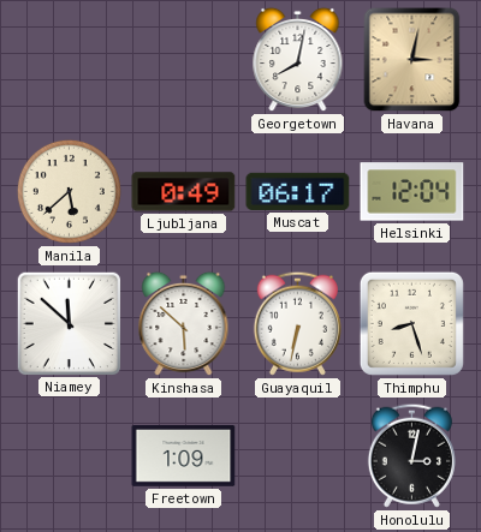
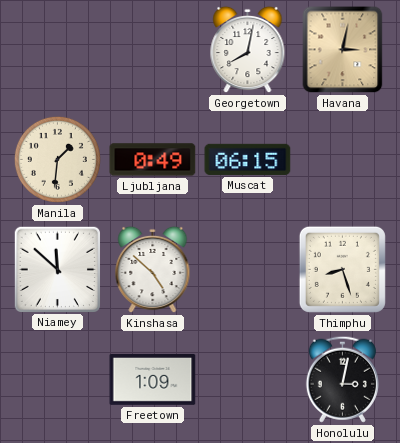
Manila: 5:38 -> 1:31
Muscat: 06:17 -> 06:15
Helsinki: 12:04 -> none
Kinshasa: 5:52 -> 4:52
Guayaquil: 6:32 -> none
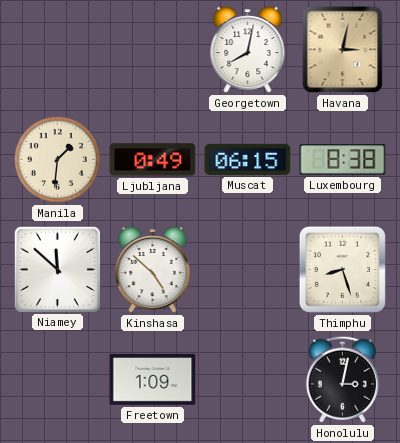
Luxembourg: none -> 8:38
